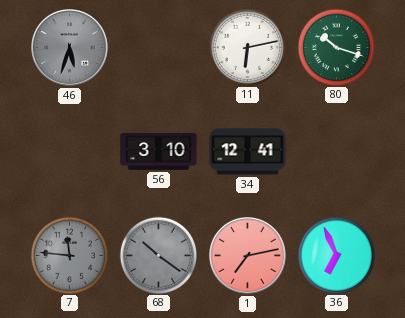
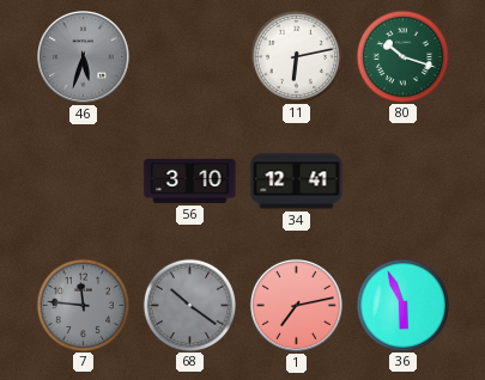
36: 6:56 -> 5:56
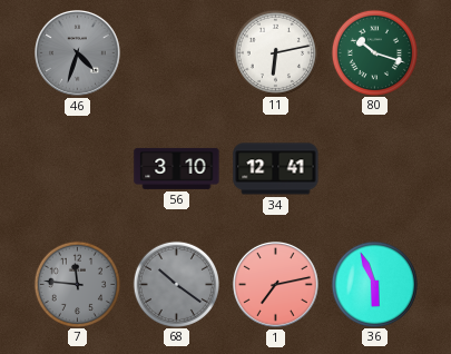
46: 5:33 -> 4:33
